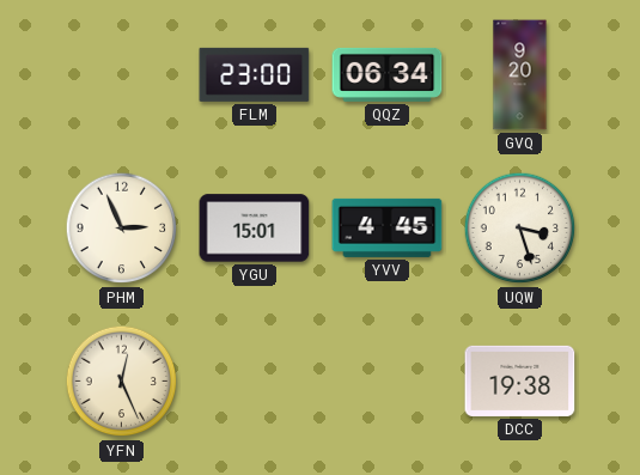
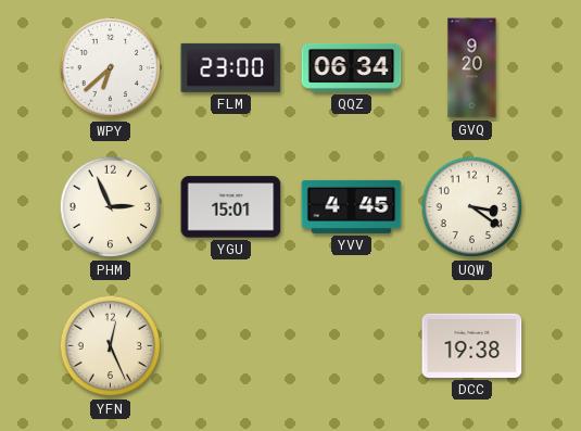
WPY: none -> 6:38
UQW: 3:27 -> 3:21
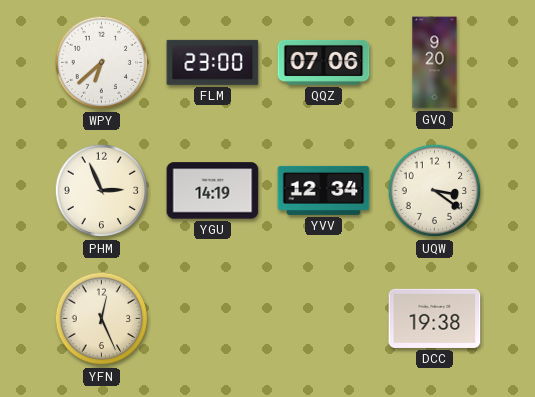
QQZ: 06:34 -> 07:06
YGU: 15:01 -> 14:19
YVV: 4:45 -> 12:34
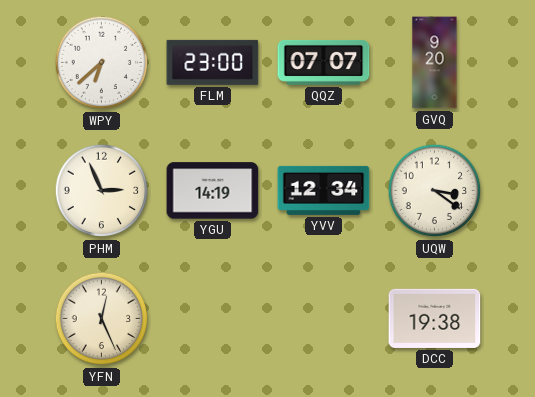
QQZ: 07:06 -> 07:07
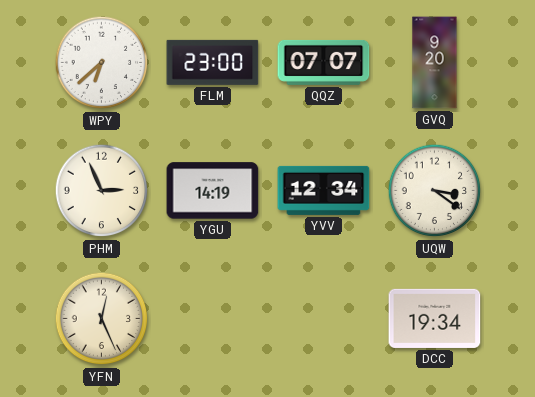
DCC: 19:38 -> 19:34
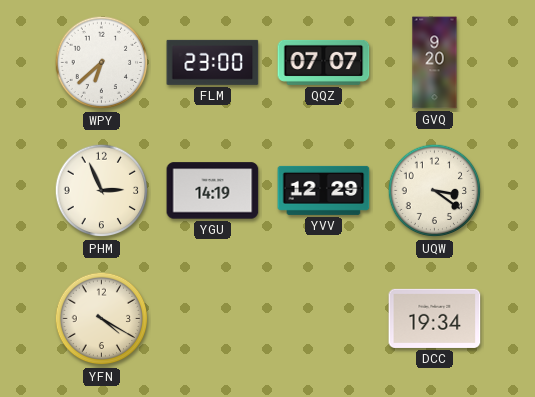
YVV: 12:34 -> 12:29
YFN: 12:26 -> 4:20
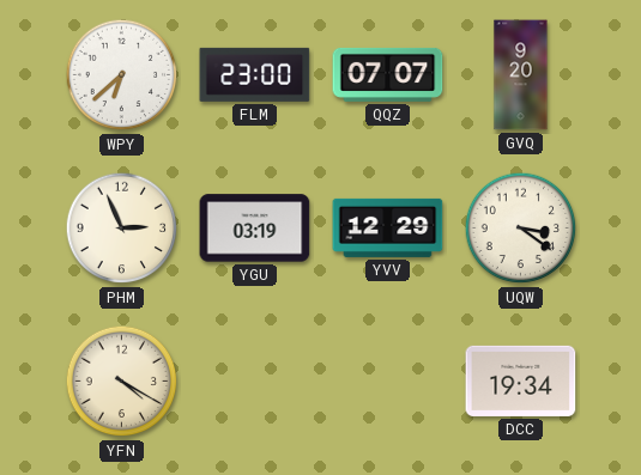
YGU: 14:19 -> 03:19
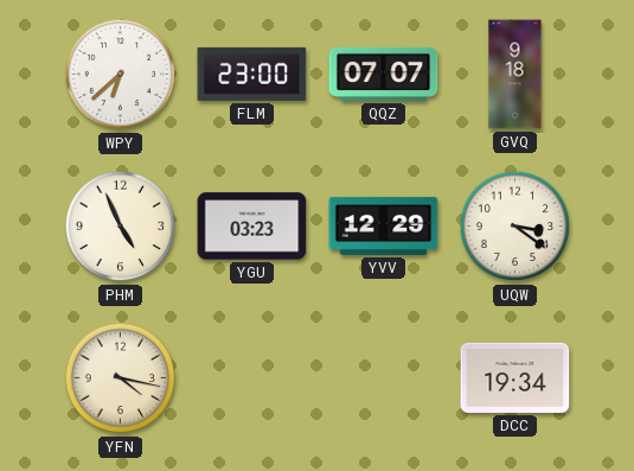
GVQ: 9:20 -> 9:18
PHM: 2:56 -> 4:56
YGU: 03:19 -> 03:23
YFN: 4:20 -> 4:17
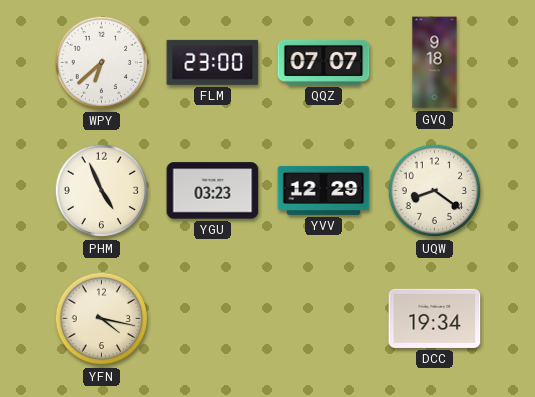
UQW: 3:21 -> 8:21
